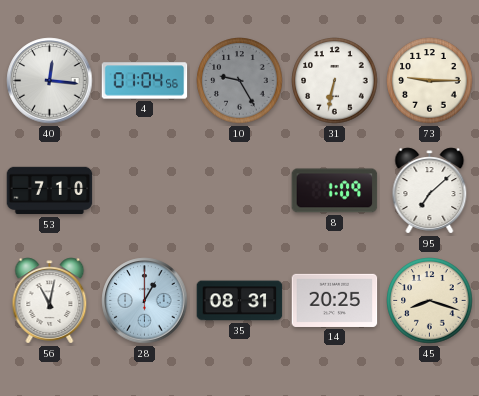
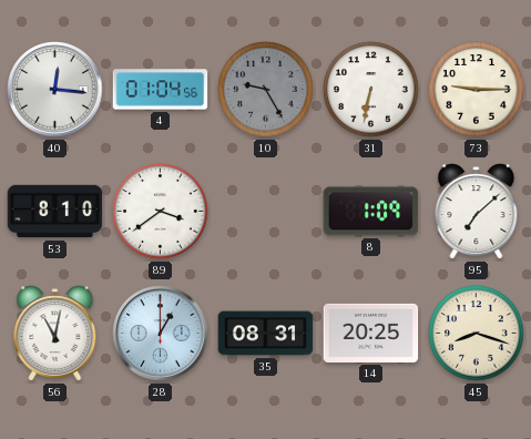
53: 7:10 -> 8:10
89: none -> 3:39
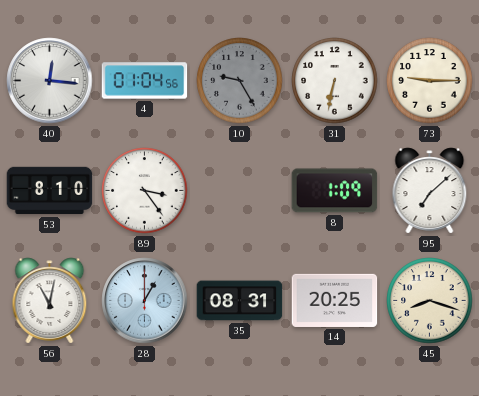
89: 3:39 -> 3:24
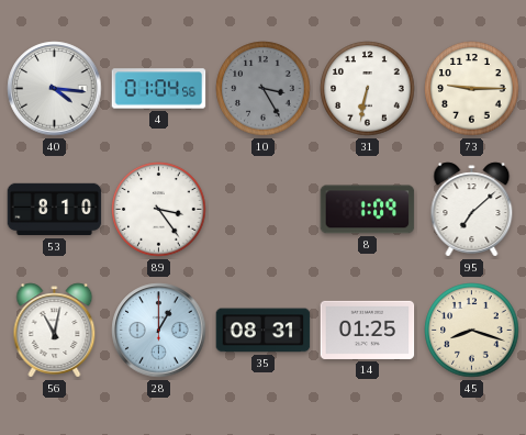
40: 12:16 -> 4:16
10: 9:25 -> 3:25
14: 20:25 -> 01:25
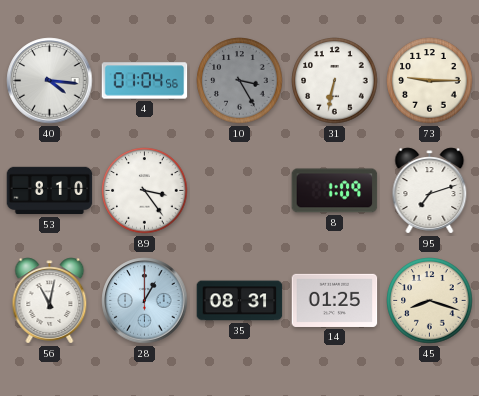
95: 7:08 -> 7:12
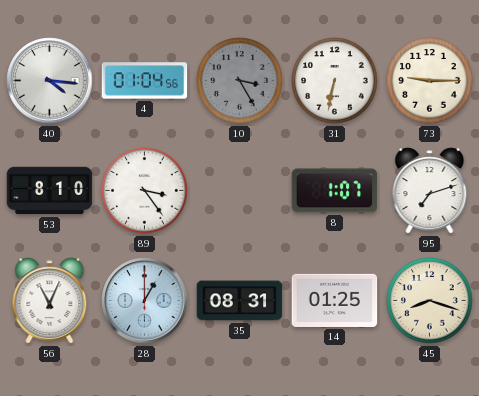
8: 1:09 -> 1:07
56: 11:02 -> 11:04
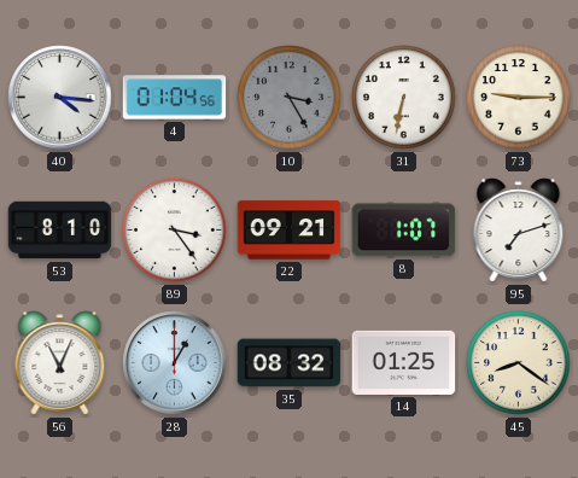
22: none -> 09:21
35: 08:31 -> 08:32
45: 8:18 -> 8:21
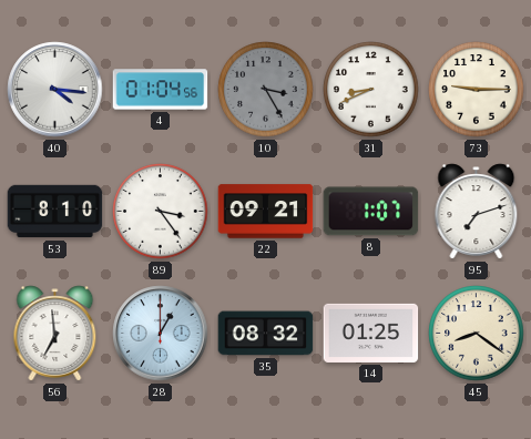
31: 6:32 -> 8:41
56: 11:04 -> 6:59
